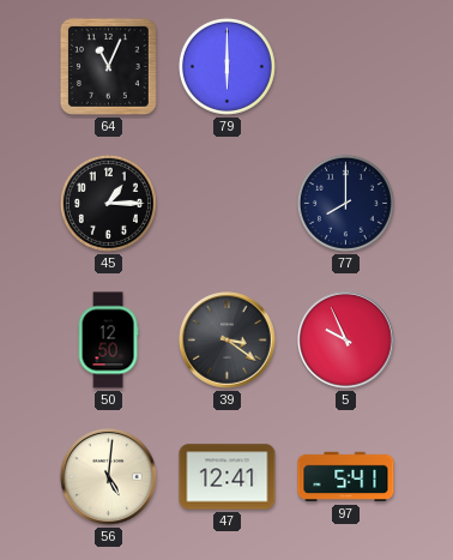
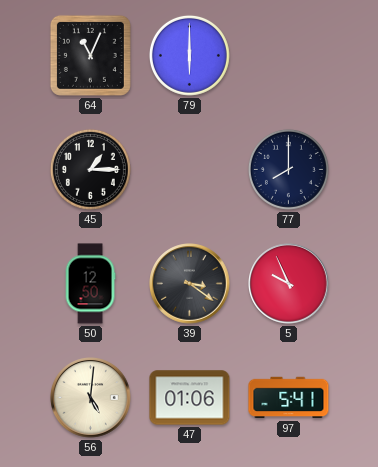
47: 12:41 -> 01:06
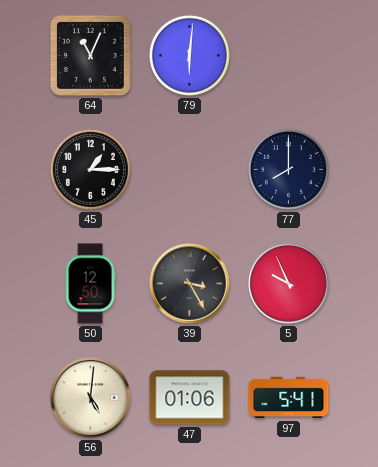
79: 6:00 -> 6:01
39: 3:21 -> 3:25
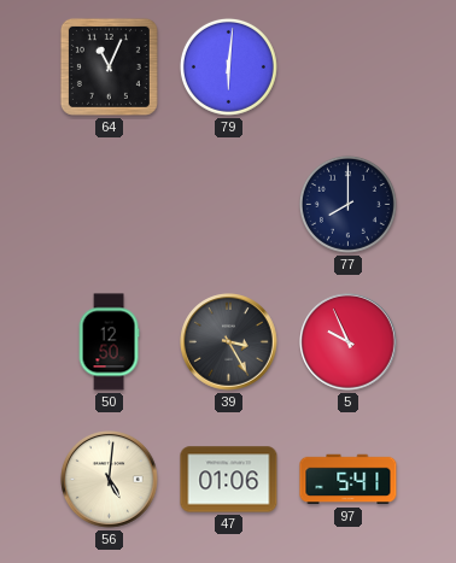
45: 1:15 -> none
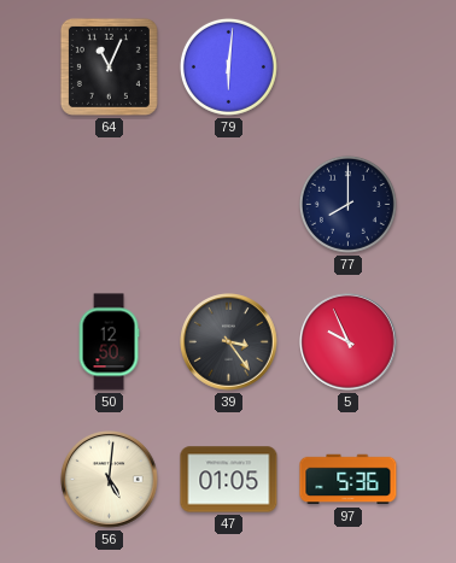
39: 3:25 -> 3:24
47: 01:06 -> 01:05
97: 5:41 -> 5:36
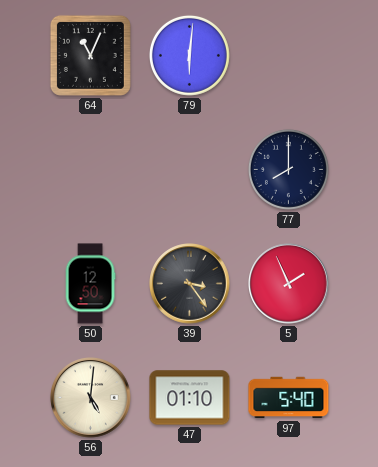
5: 9:56 -> 1:56
47: 01:05 -> 01:10
97: 5:36 -> 5:40
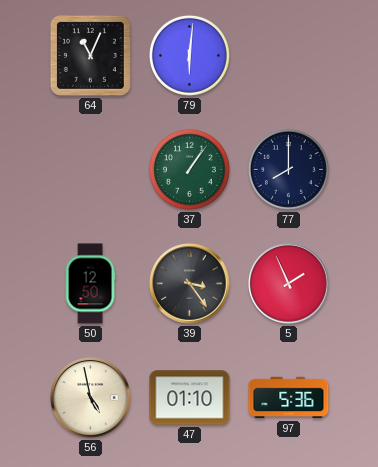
37: none -> 1:06
56: 5:01 -> 4:58
97: 5:40 -> 5:36
